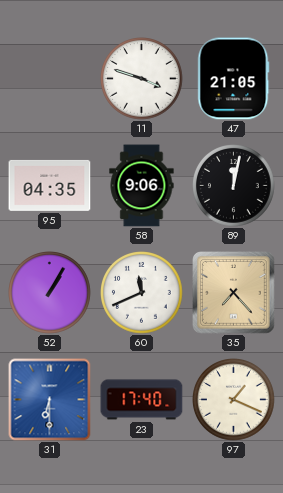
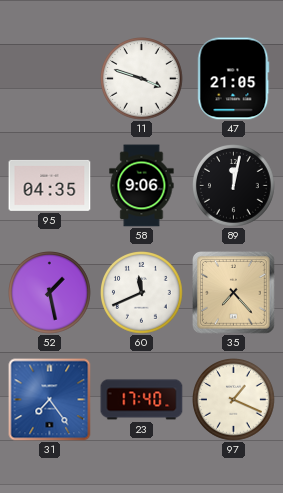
52: 1:05 -> 1:28
31: 6:30 -> 7:24
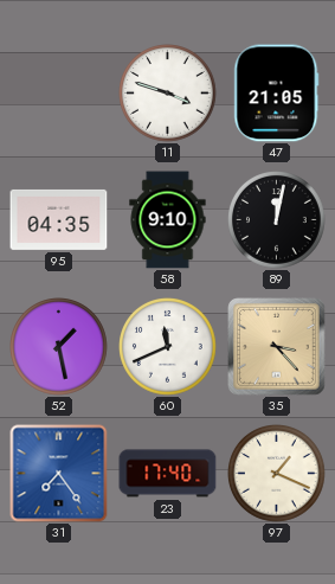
58: 9:06 -> 9:10
35: 7:23 -> 3:23
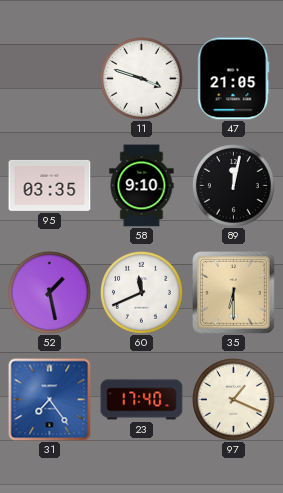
95: 04:35 -> 03:35
35: 3:23 -> 6:30
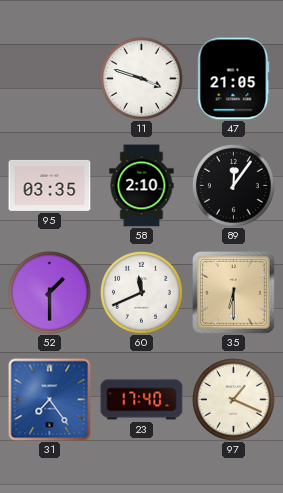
58: 9:10 -> 2:10
89: 12:02 -> 12:06
52: 1:28 -> 1:30
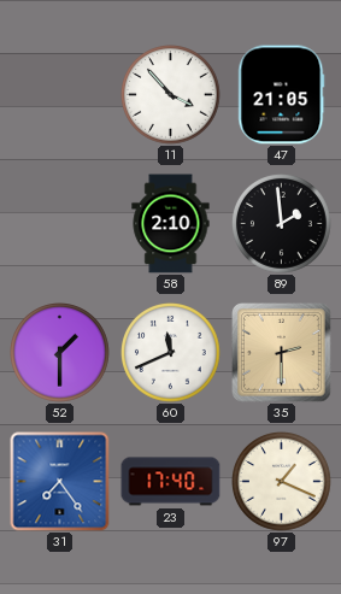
11: 3:48 -> 3:53
95: 03:35 -> none
89: 12:06 -> 1:59
35: 6:30 -> 2:30
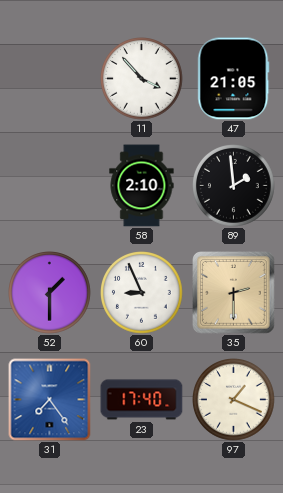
60: 11:41 -> 8:56
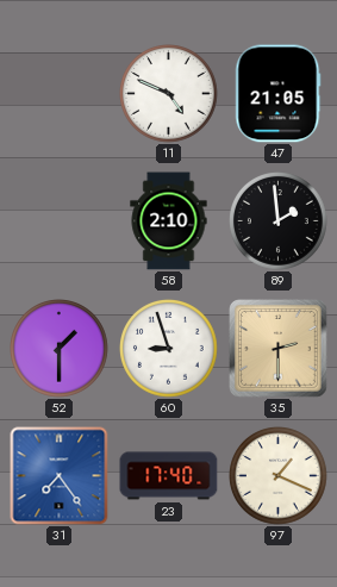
11: 3:53 -> 4:49
60: 8:56 -> 8:57
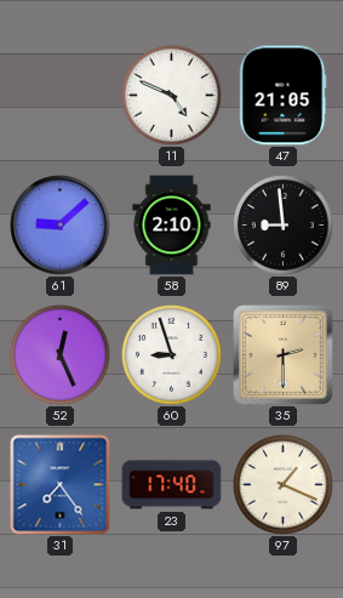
61: none -> 9:08
89: 1:59 -> 8:59
52: 1:30 -> 12:26
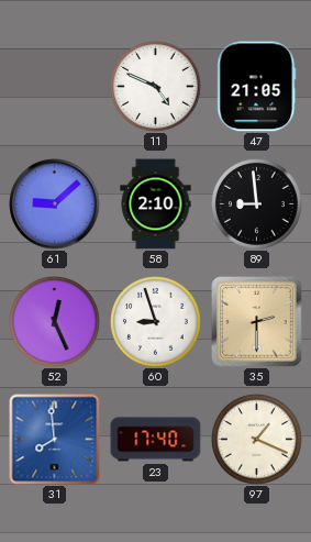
31: 7:24 -> 7:59
